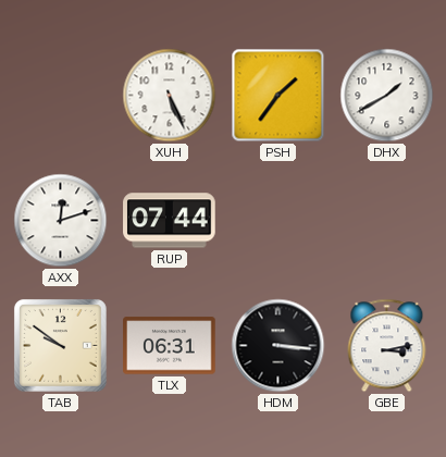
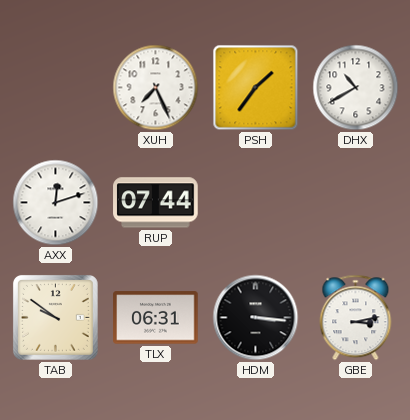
XUH: 5:26 -> 7:26
DHX: 1:40 -> 10:40
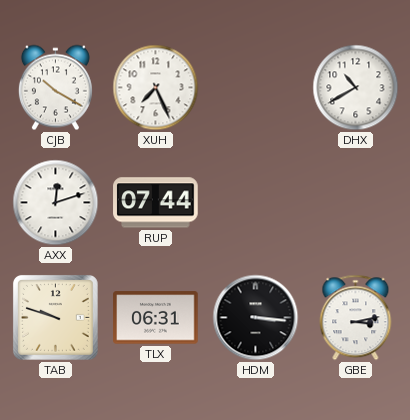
CJB: none -> 10:20
PSH: 1:36 -> none
TAB: 9:51 -> 9:48
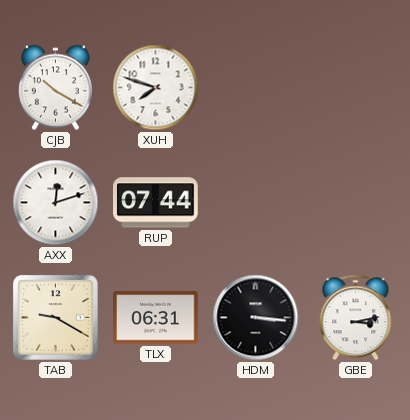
XUH: 7:26 -> 7:48
DHX: 10:40 -> none
TAB: 9:48 -> 9:20
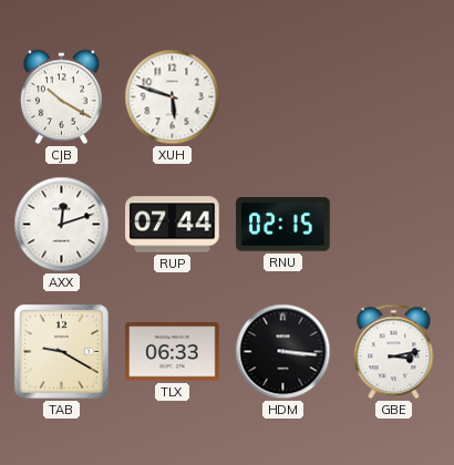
XUH: 7:48 -> 5:48
RNU: none -> 02:15
TLX: 06:31 -> 06:33
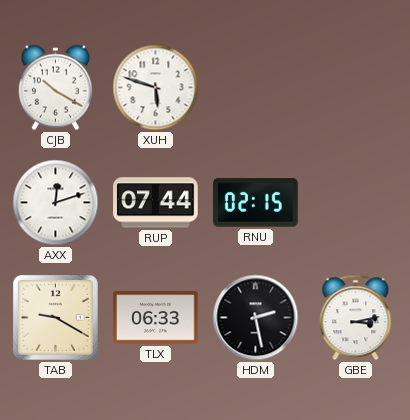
HDM: 3:16 -> 2:28
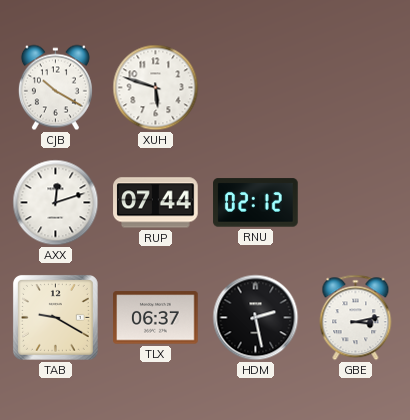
RNU: 02:15 -> 02:12
TLX: 06:33 -> 06:37
